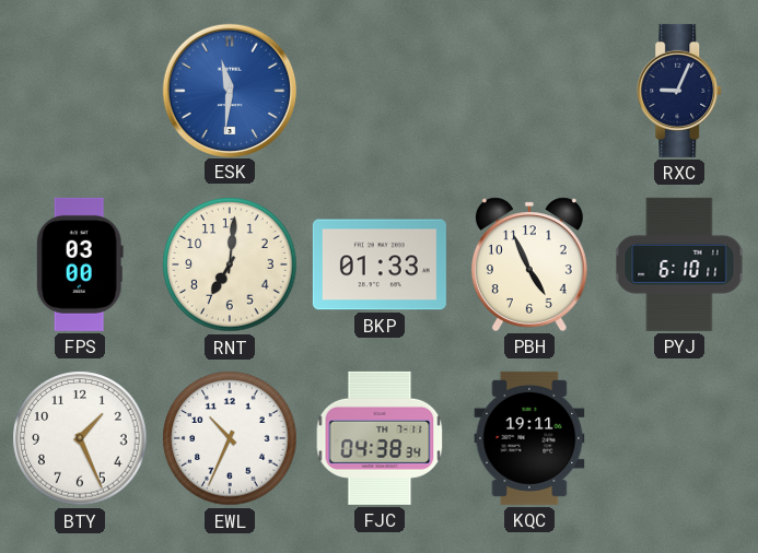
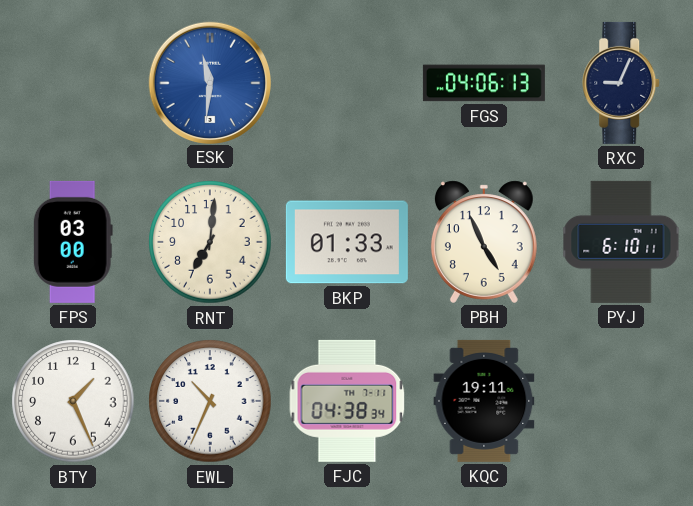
FGS: none -> 04:06
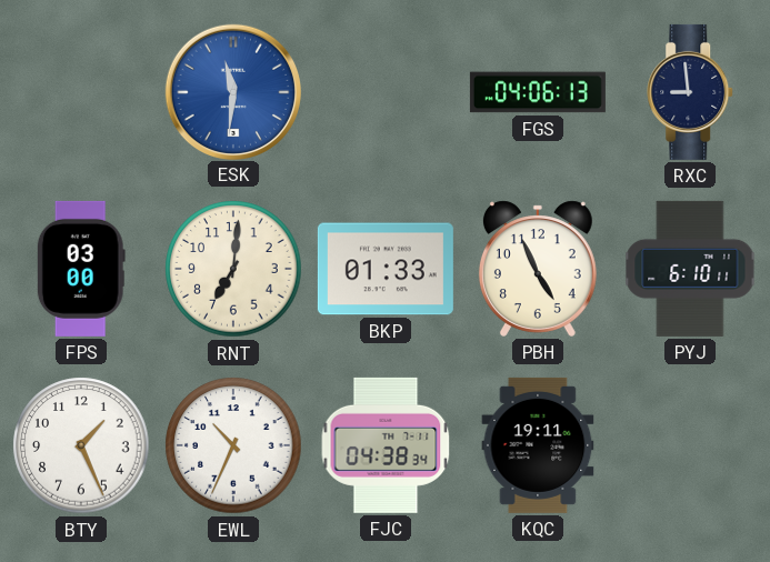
RXC: 9:04 -> 8:59
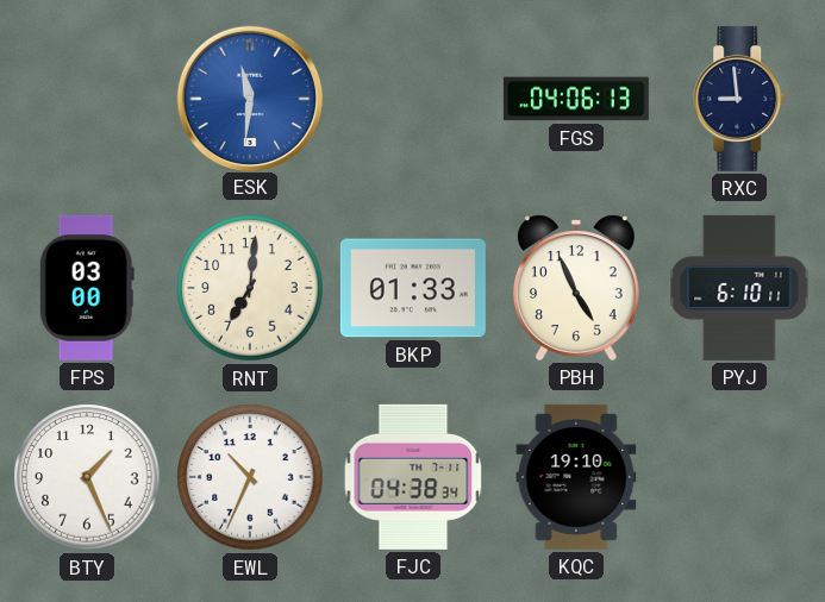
KQC: 19:11 -> 19:10
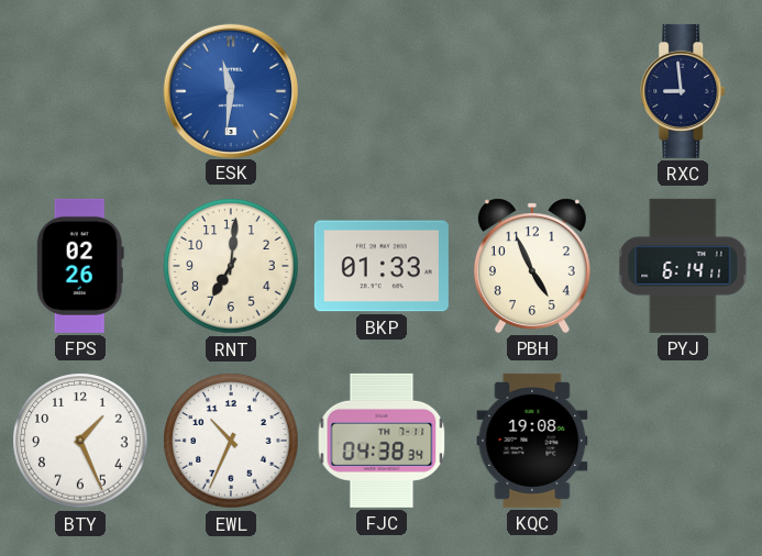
FGS: 04:06 -> none
FPS: 03:00 -> 02:26
PYJ: 6:10 -> 6:14
KQC: 19:10 -> 19:08
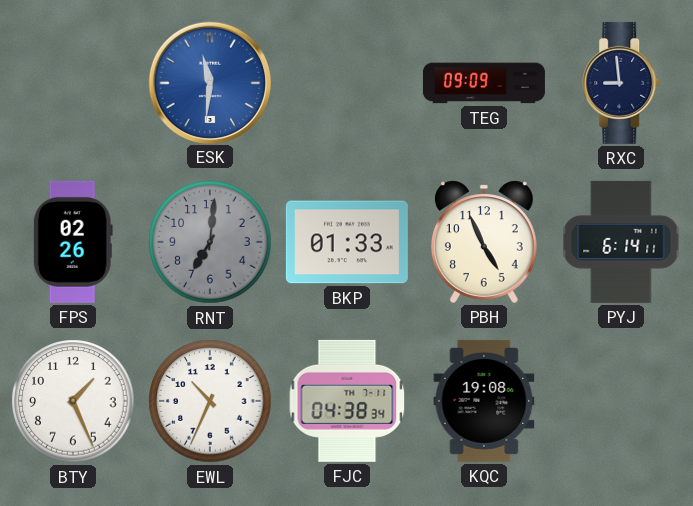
TEG: none -> 09:09
RNT dial: cream -> grey
